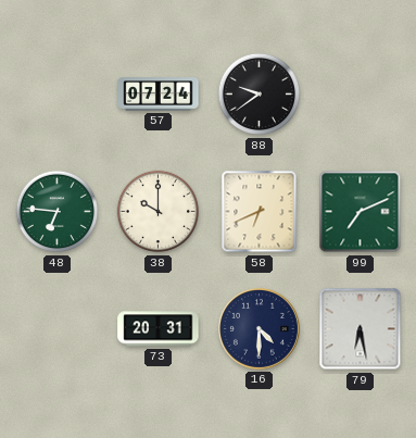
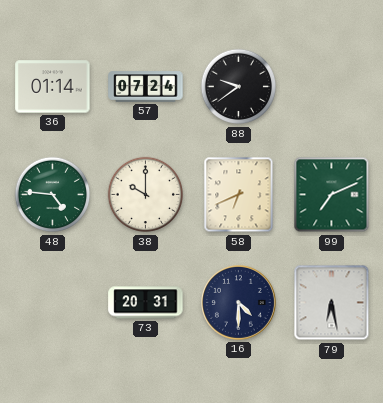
36: none -> 01:14
48: 6:46 -> 4:46
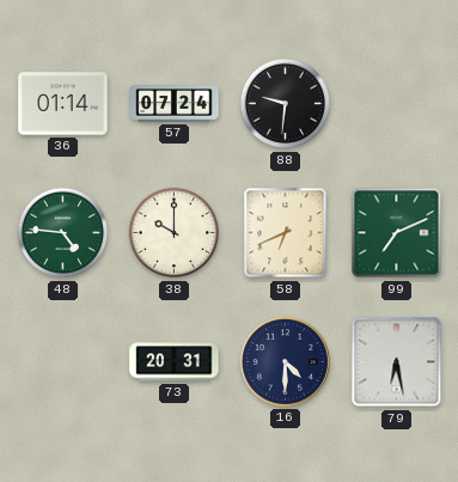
88: 9:39 -> 9:31
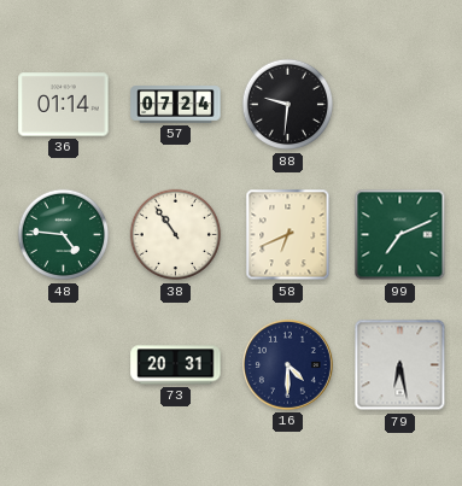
38: 10:00 -> 10:54
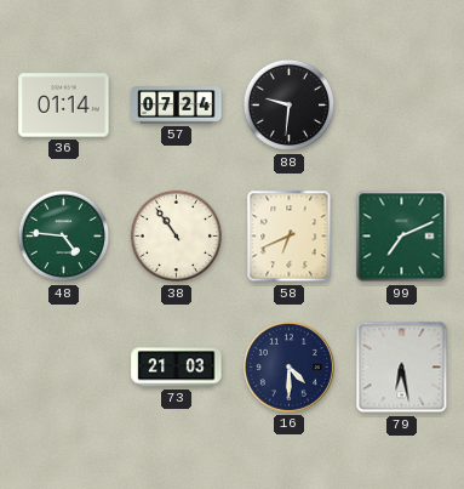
73: 20:31 -> 21:03
